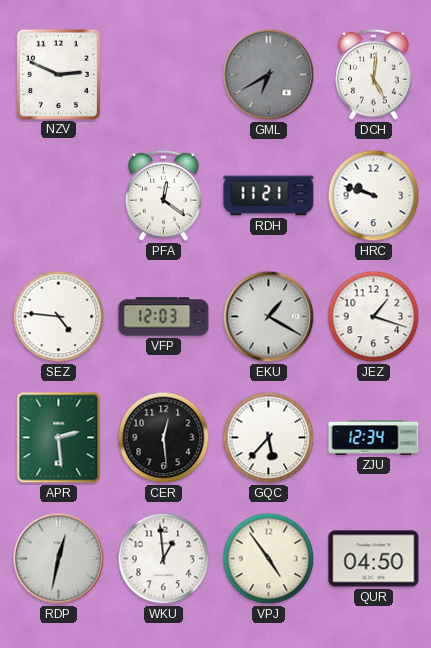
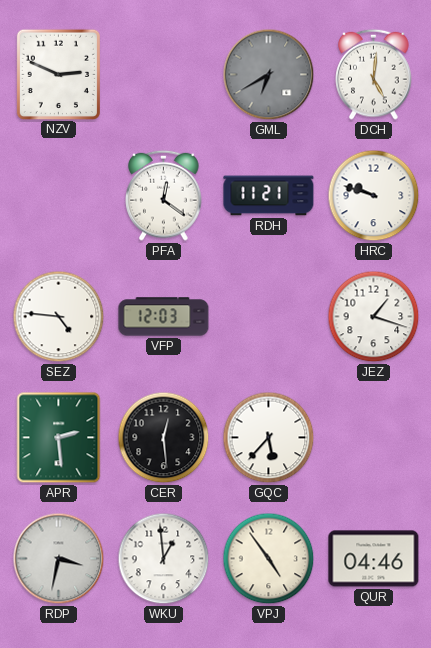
EKU: 1:20 -> none
ZJU: 12:34 -> none
RDP: 12:32 -> 3:32
QUR: 04:50 -> 04:46
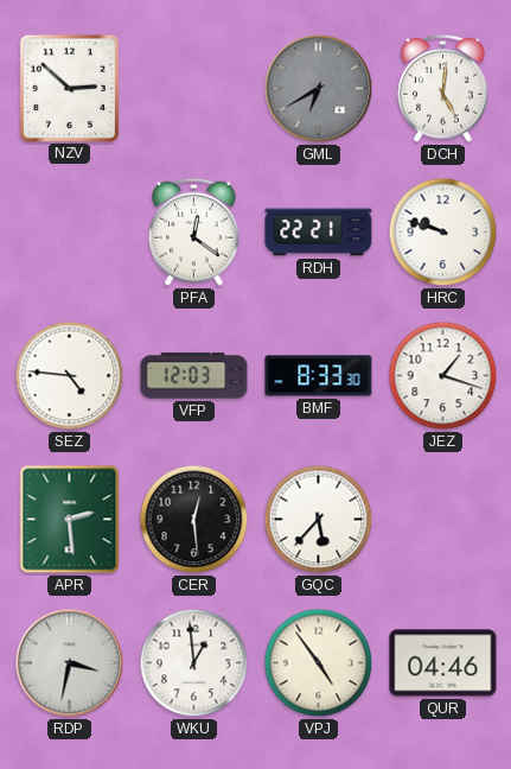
NZV: 2:49 -> 2:52
RDH: 11:21 -> 22:21
BMF: none -> 8:33
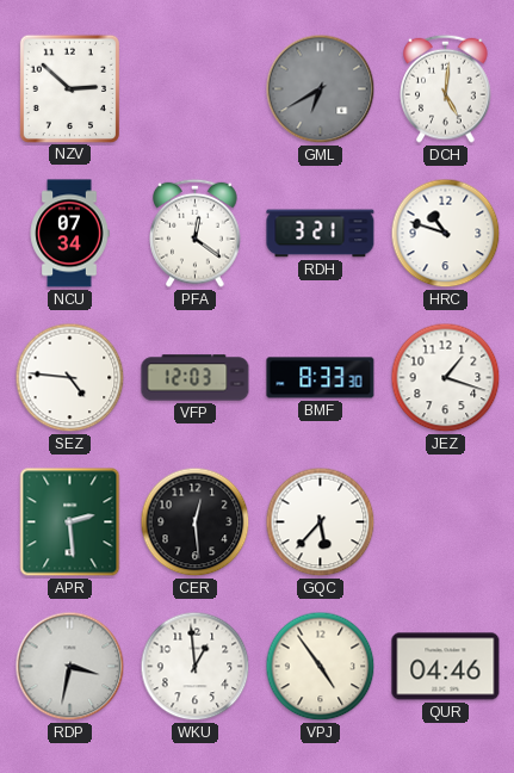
NCU: none -> 07:34
RDH: 22:21 -> 3:21
HRC: 9:48 -> 10:48
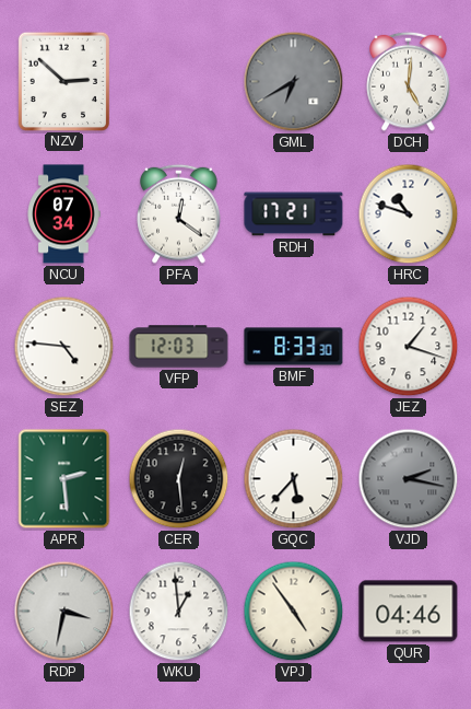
RDH: 3:21 -> 17:21
VJD: none -> 2:17
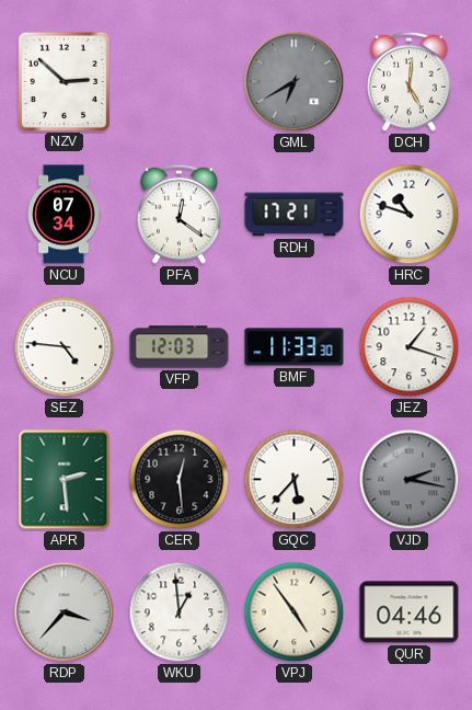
BMF: 8:33 -> 11:33
RDP: 3:32 -> 3:37
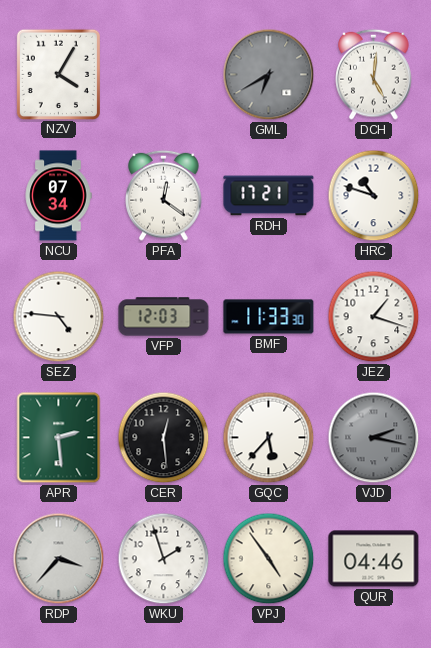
NZV: 2:52 -> 4:05
WKU: 12:59 -> 1:57
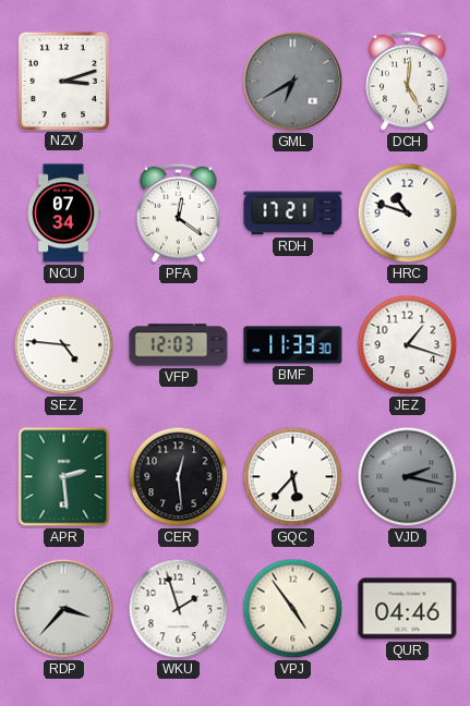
NZV: 4:05 -> 3:12
